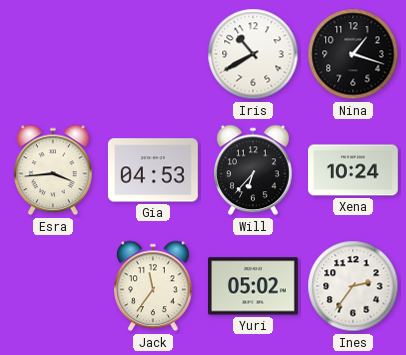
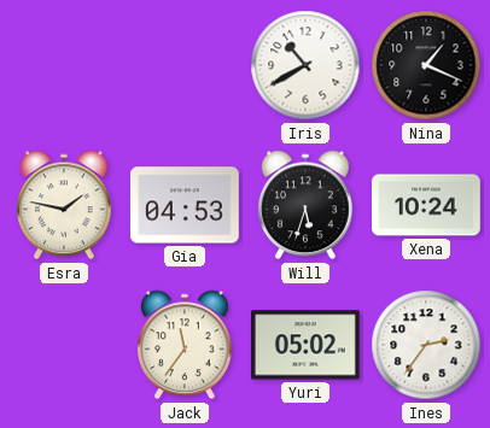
Nina: 1:18 -> 1:19
Esra: 3:44 -> 1:47
Will: 6:37 -> 5:33
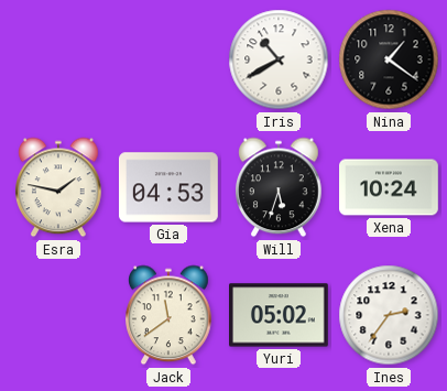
Nina: 1:19 -> 1:21
Jack: 11:36 -> 11:39
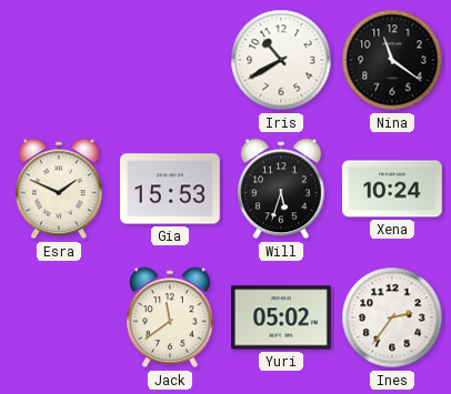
Nina: 1:21 -> 11:21
Esra: 1:47 -> 1:49
Gia: 04:53 -> 15:53
